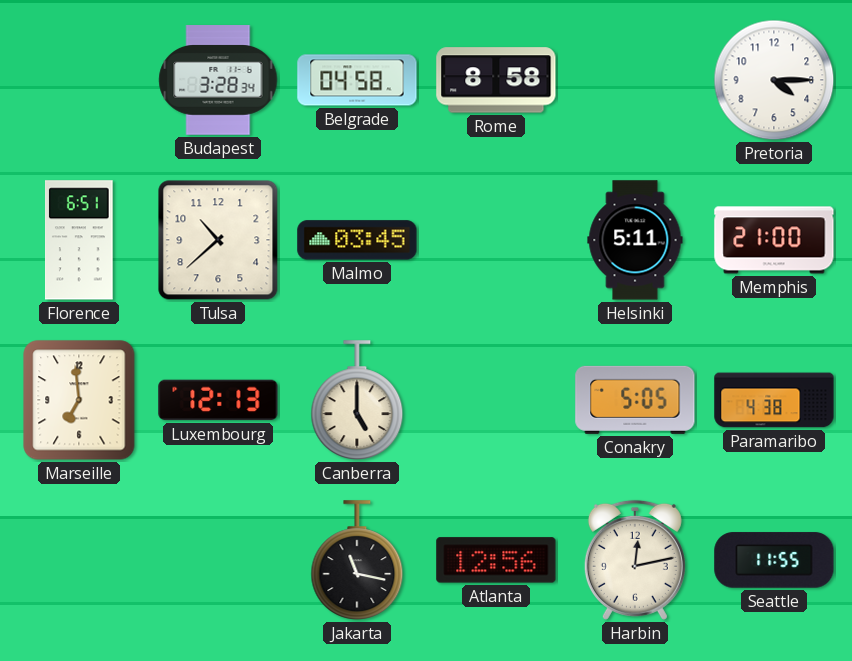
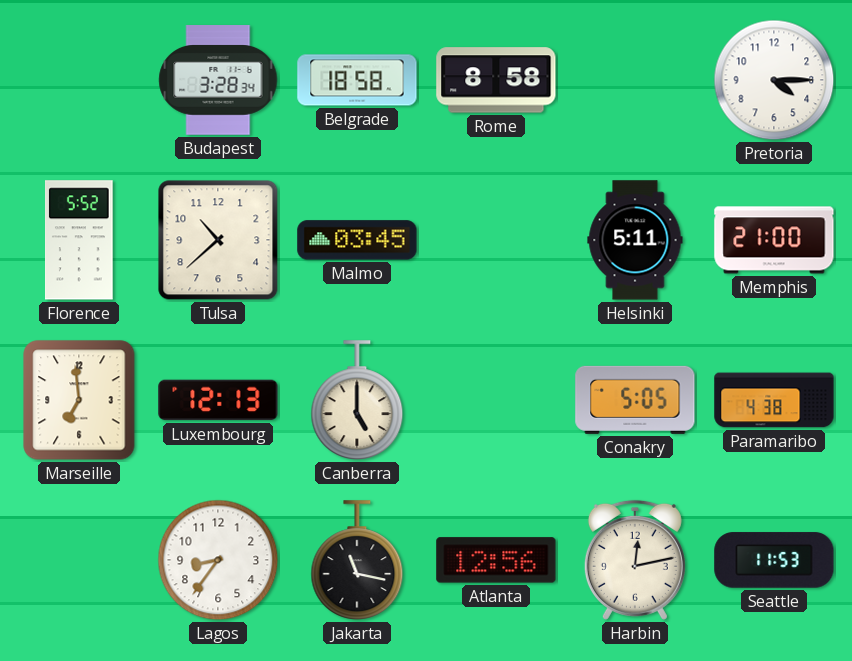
Belgrade: 04:58 -> 18:58
Florence: 6:51 -> 5:52
Lagos: none -> 8:36
Seattle: 11:55 -> 11:53
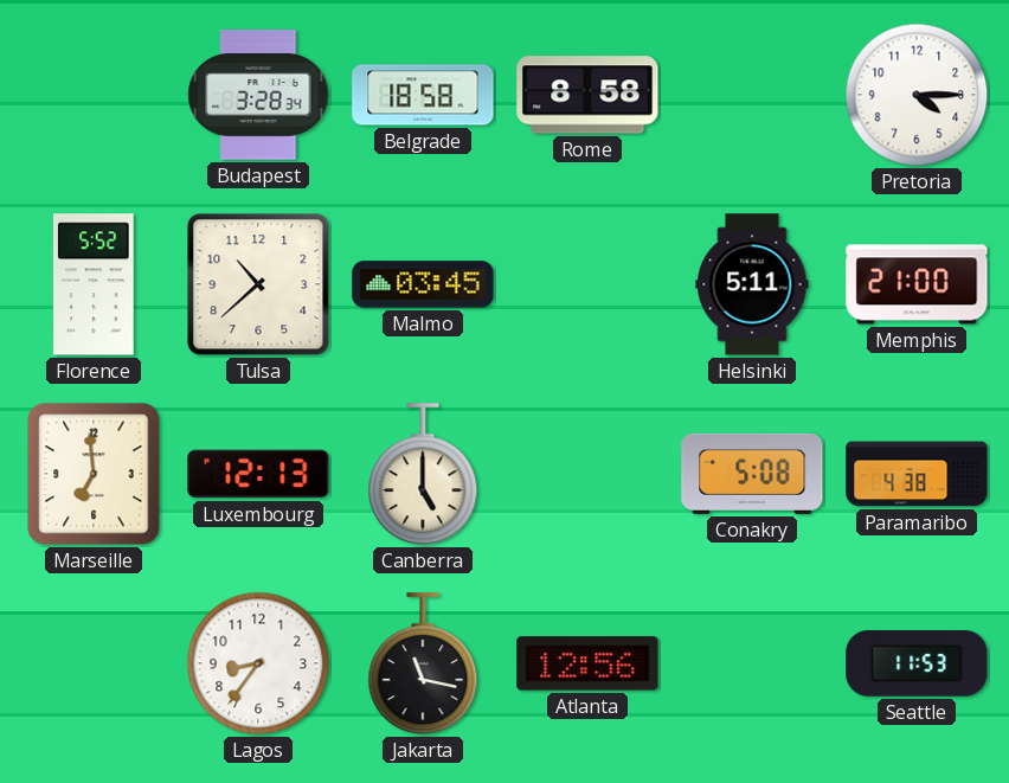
Conakry: 5:05 -> 5:08
Harbin: 12:13 -> none
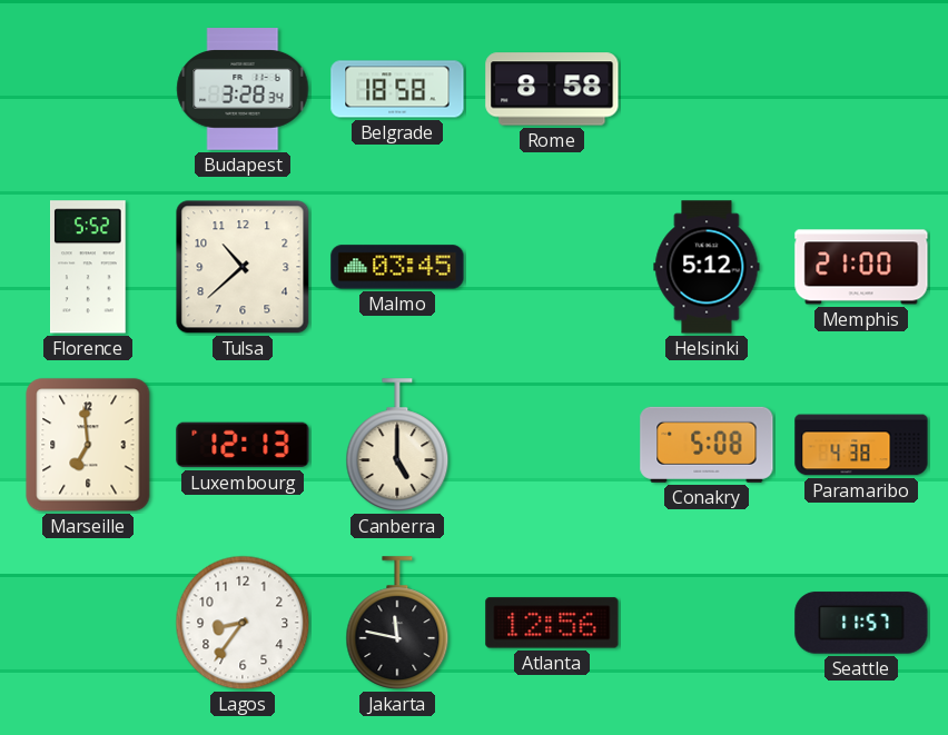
Pretoria: 4:15 -> none
Helsinki: 5:11 -> 5:12
Jakarta: 11:17 -> 11:47
Seattle: 11:53 -> 11:57
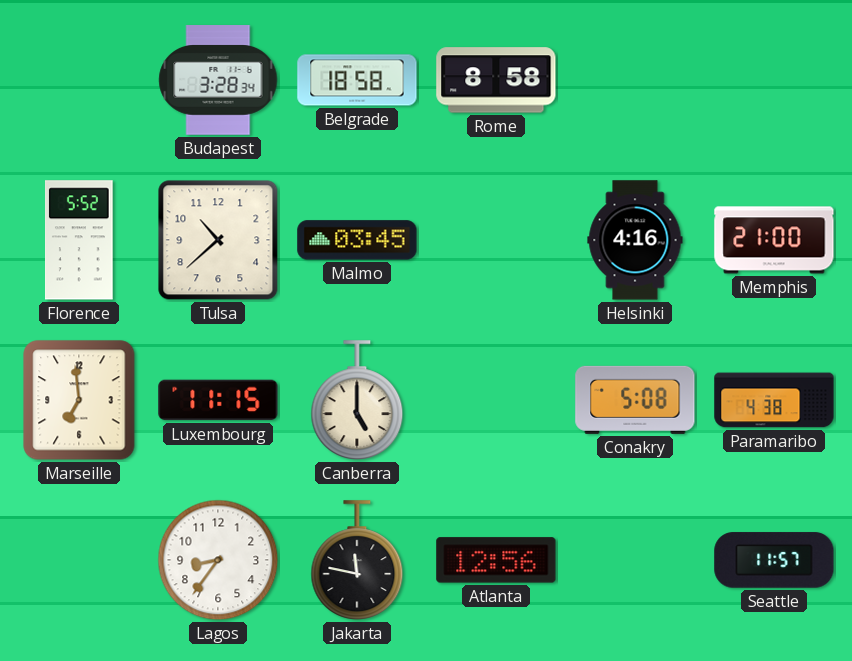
Helsinki: 5:12 -> 4:16
Luxembourg: 12:13 -> 11:15
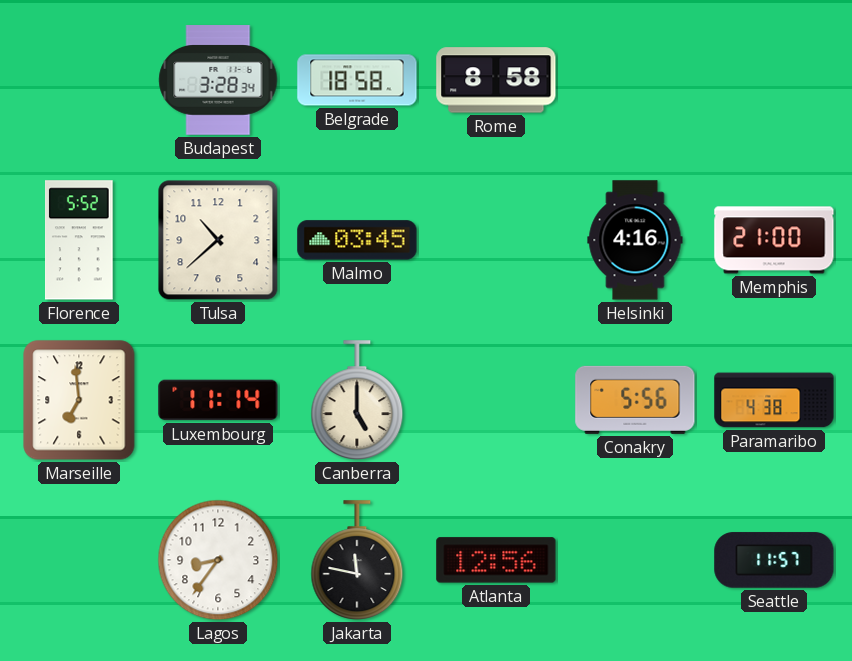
Luxembourg: 11:15 -> 11:14
Conakry: 5:08 -> 5:56
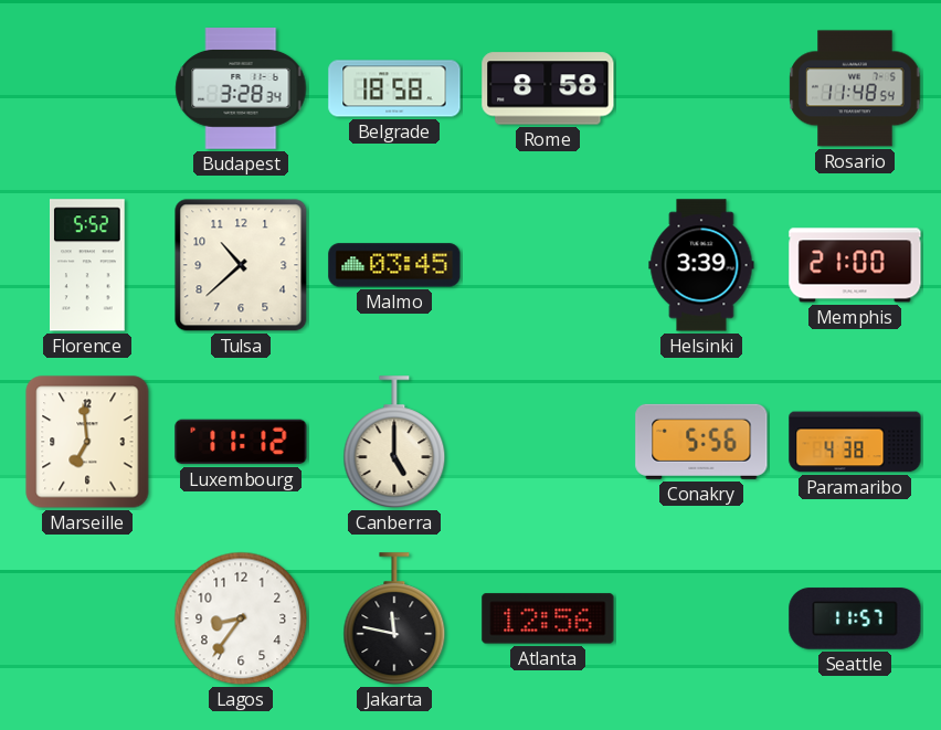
Rosario: none -> 11:48
Helsinki: 4:16 -> 3:39
Luxembourg: 11:14 -> 11:12
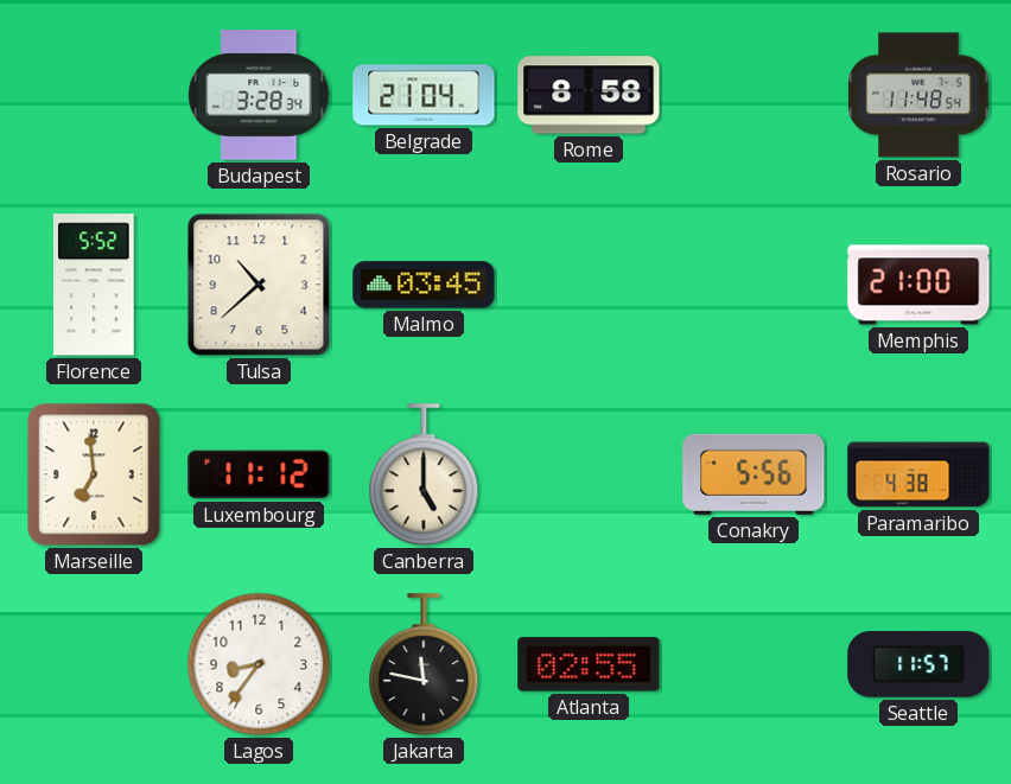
Belgrade: 18:58 -> 21:04
Helsinki: 3:39 -> none
Atlanta: 12:56 -> 02:55
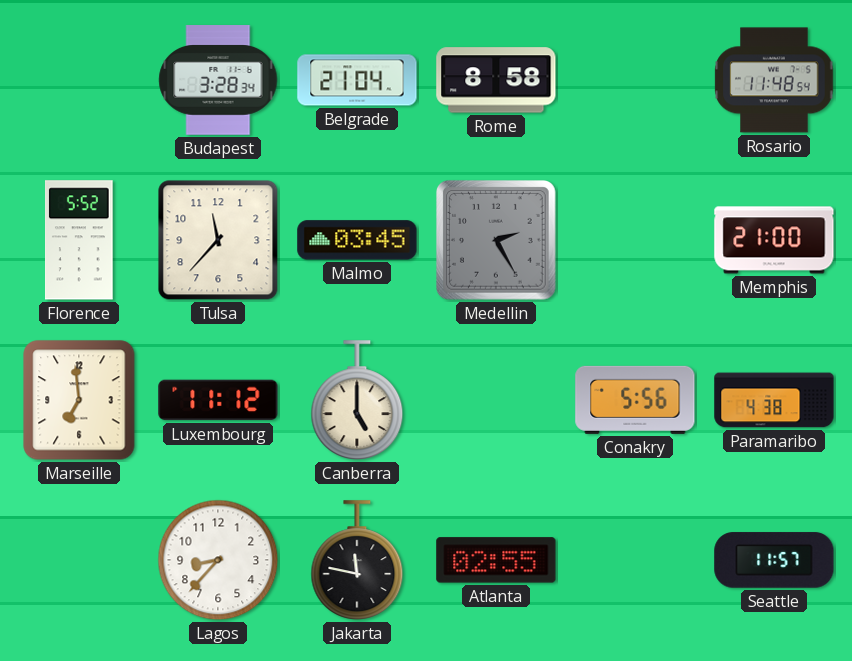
Tulsa: 10:38 -> 11:37
Medellin: none -> 2:25
Lagos: 8:36 -> 8:37
